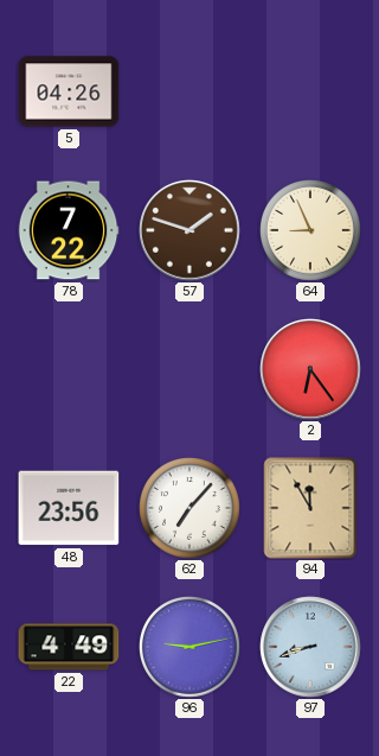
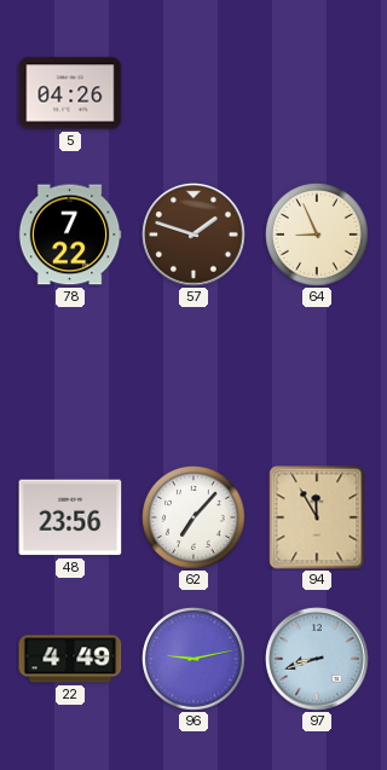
2: 6:24 -> none
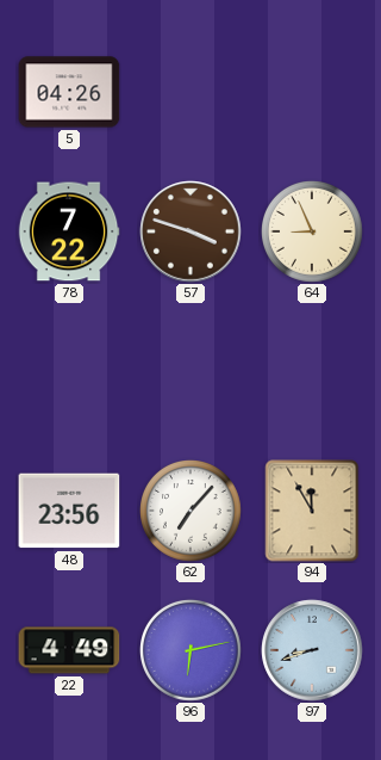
57: 1:48 -> 3:48
96: 9:13 -> 6:13
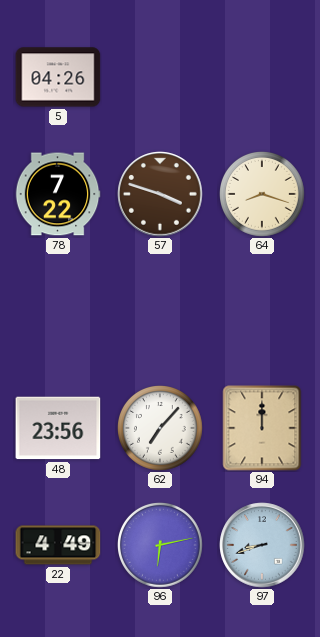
64: 8:56 -> 8:18
94: 11:55 -> 12:00
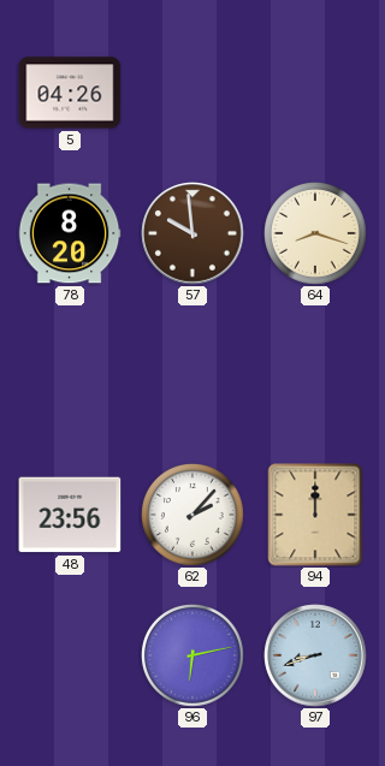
78: 7:22 -> 8:20
57: 3:48 -> 9:59
62: 7:07 -> 2:07
22: 4:49 -> none
